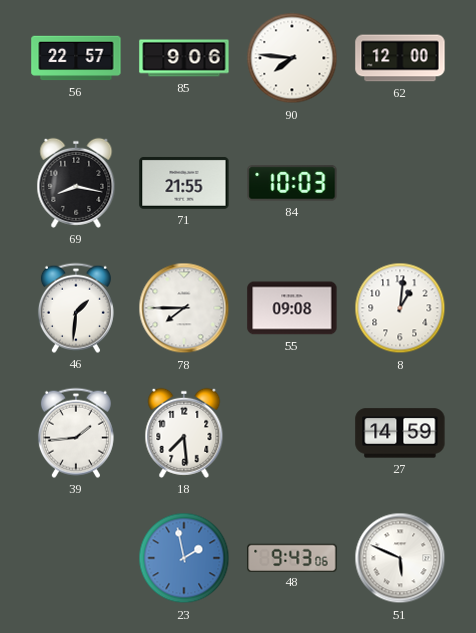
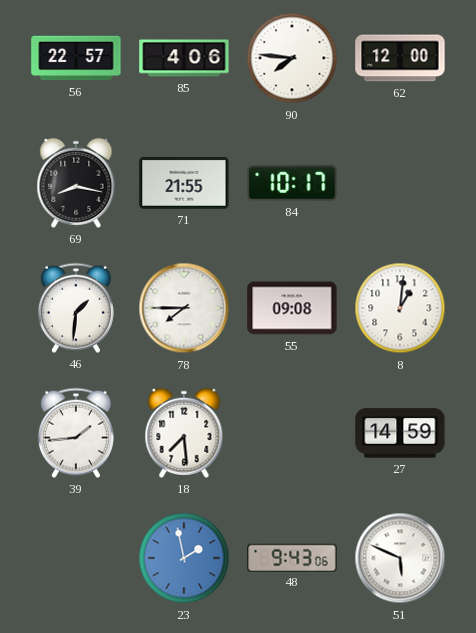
85: 9:06 -> 4:06
84: 10:03 -> 10:17
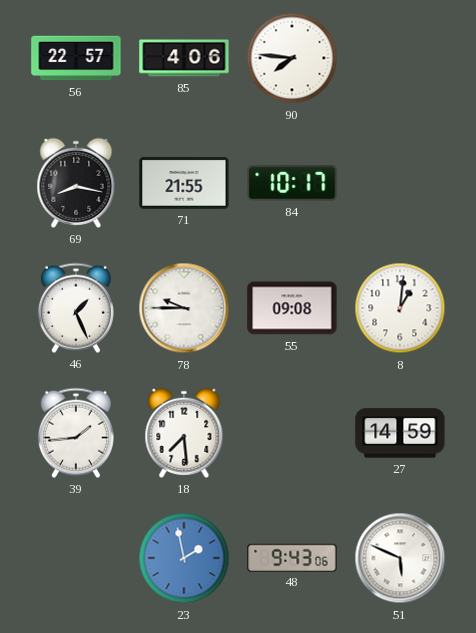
62: 12:00 -> none
46: 1:31 -> 1:26
78: 7:45 -> 9:45
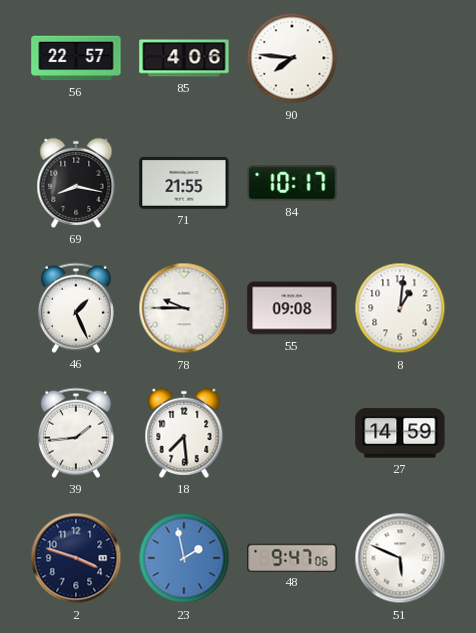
2: none -> 3:48
48: 9:43 -> 9:47
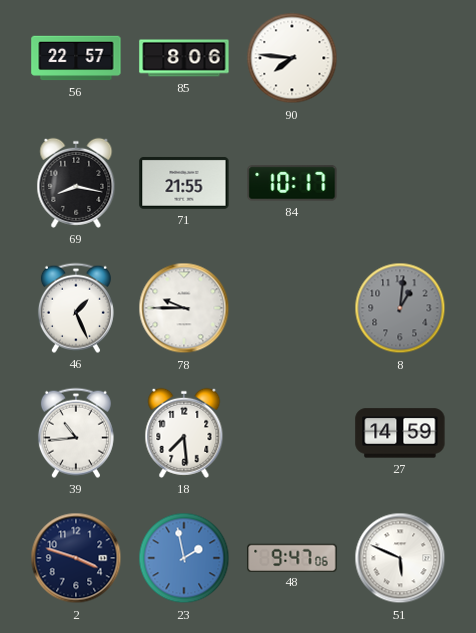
85: 4:06 -> 8:06
55: 09:08 -> none
8 dial: white -> grey
39: 1:44 -> 10:44
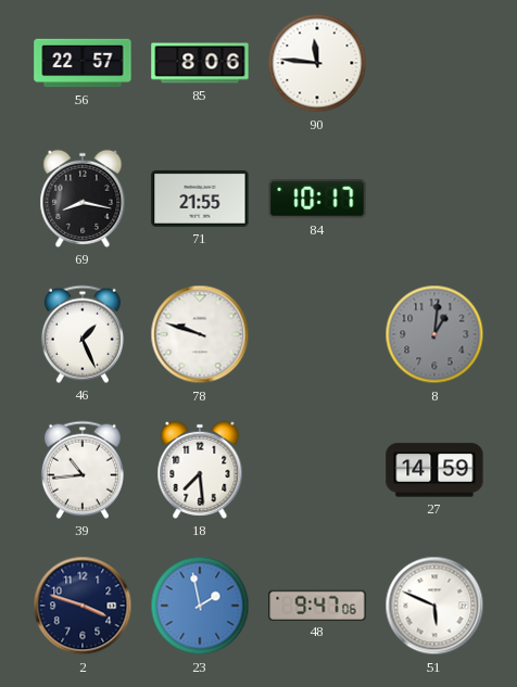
90: 7:46 -> 11:46
78: 9:45 -> 9:48
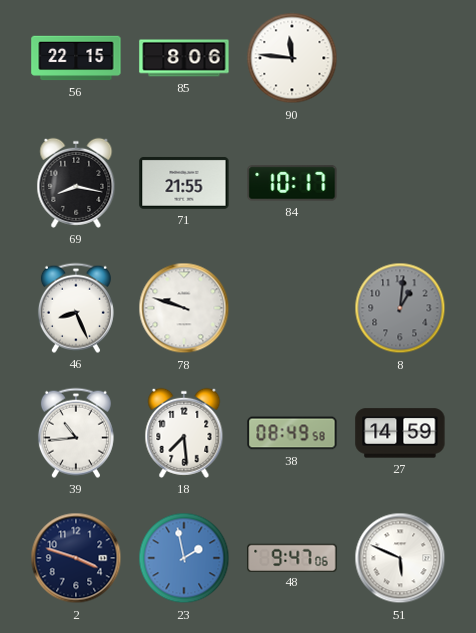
56: 22:57 -> 22:15
46: 1:26 -> 8:26
38: none -> 08:49
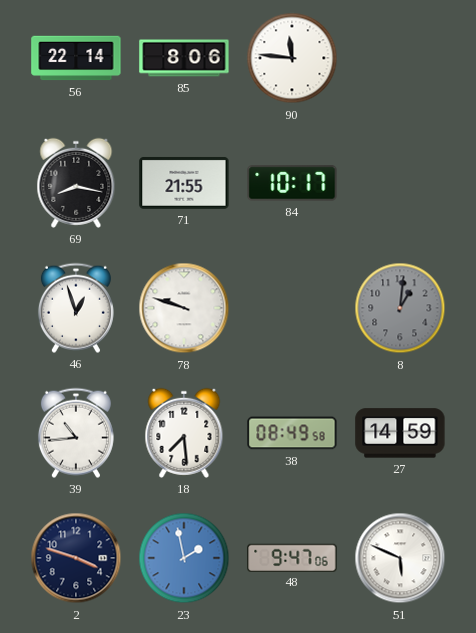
56: 22:15 -> 22:14
46: 8:26 -> 12:57
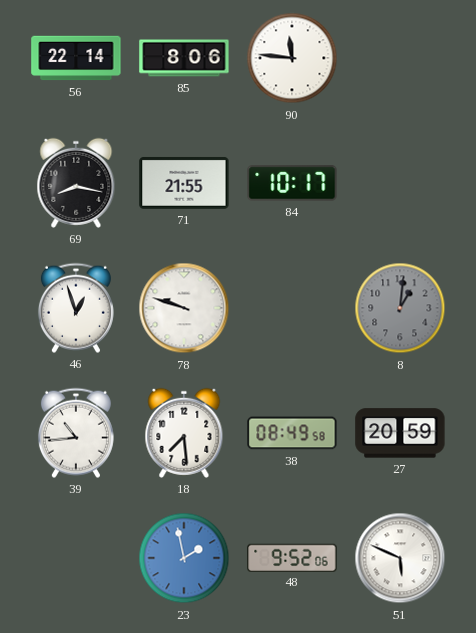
27: 14:59 -> 20:59
2: 3:48 -> none
48: 9:47 -> 9:52
